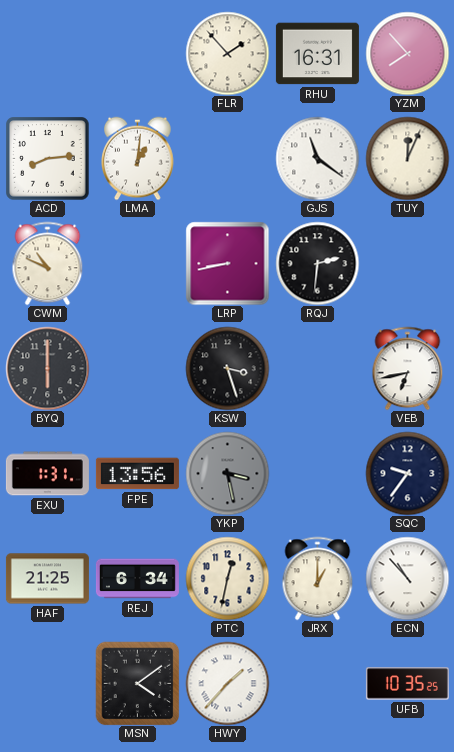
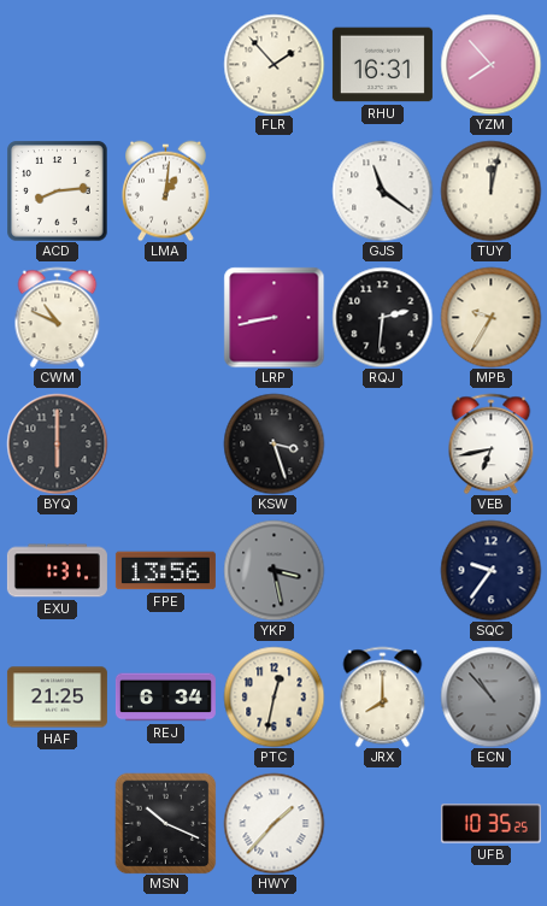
TUY: 12:04 -> 12:02
MPB: none -> 9:35
JRX: 1:00 -> 8:00
ECN dial: white -> grey
MSN: 4:09 -> 10:19
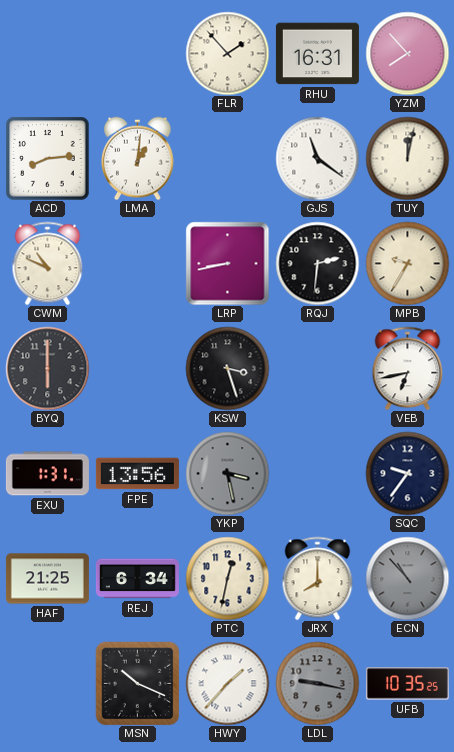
LDL: none -> 9:17
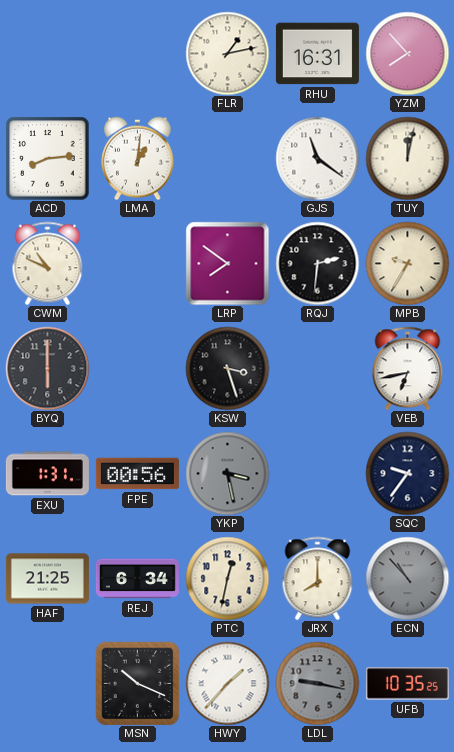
FLR: 1:53 -> 1:13
LRP: 8:43 -> 7:51
FPE: 13:56 -> 00:56
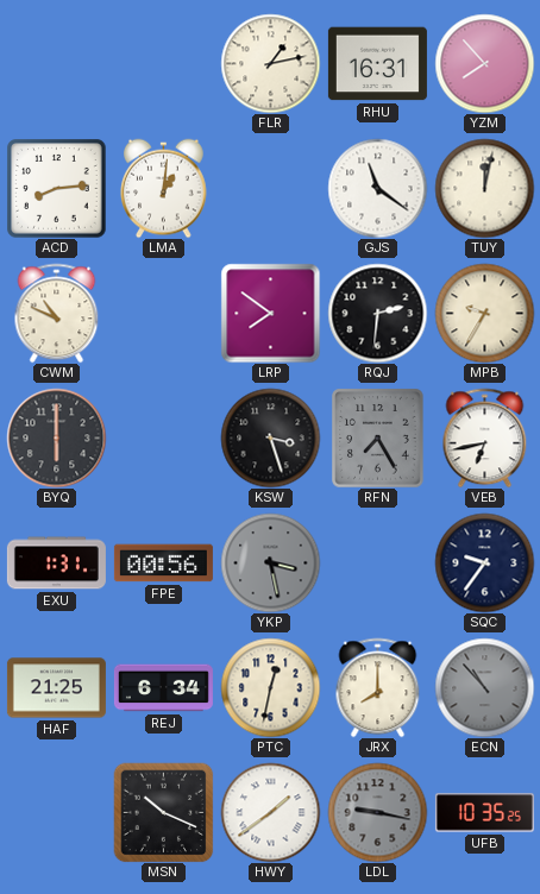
RFN: none -> 7:25
HWY: 1:37 -> 1:39
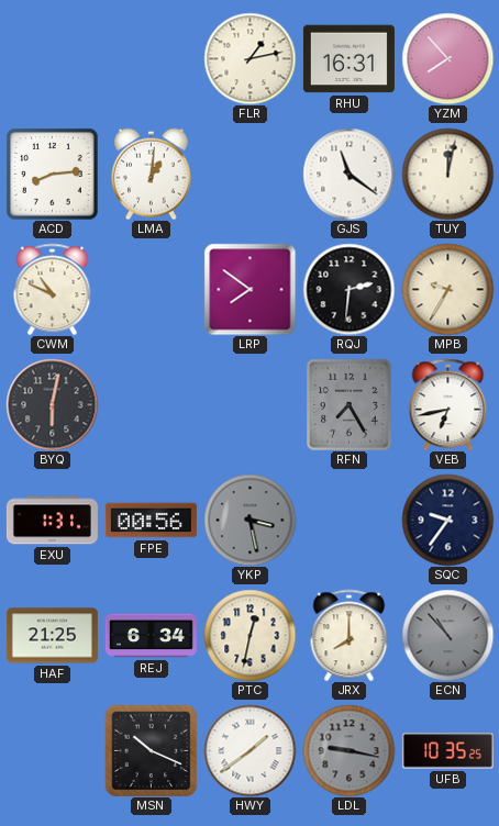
BYQ: 6:00 -> 6:02
KSW: 3:27 -> none
